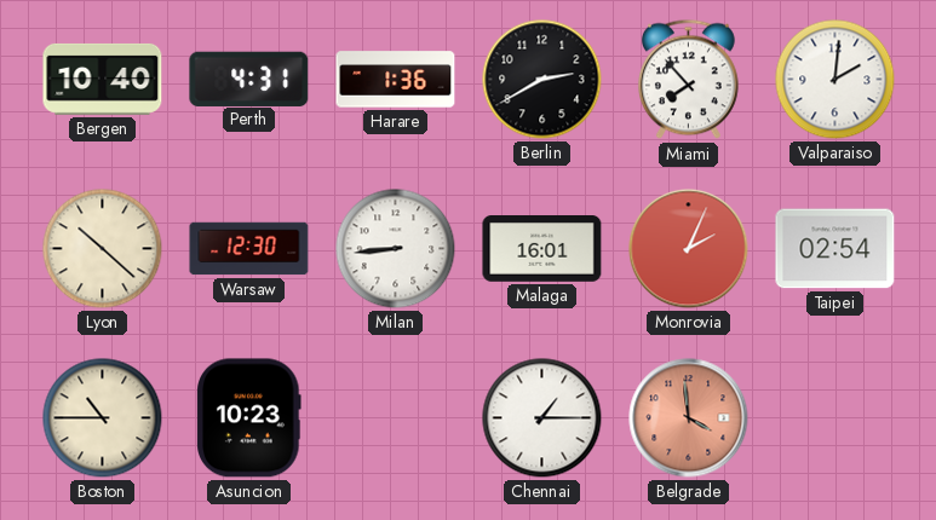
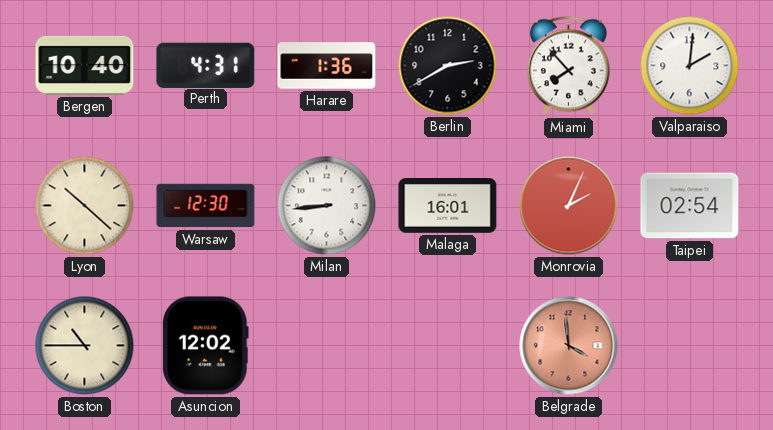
Asuncion: 10:23 -> 12:02
Chennai: 1:15 -> none
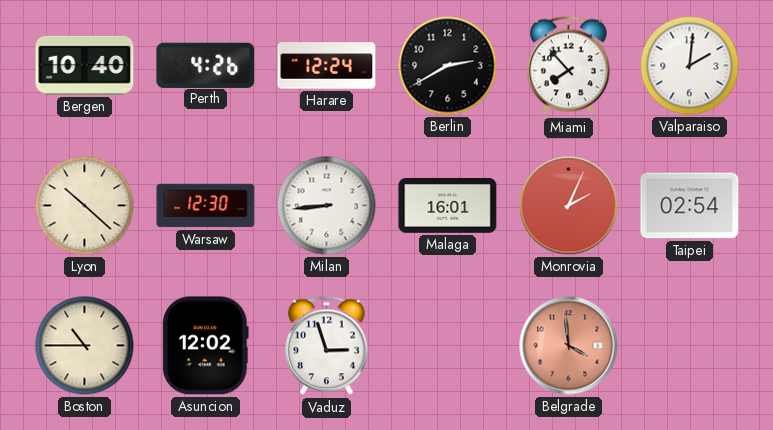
Perth: 4:31 -> 4:26
Harare: 1:36 -> 12:24
Vaduz: none -> 2:57
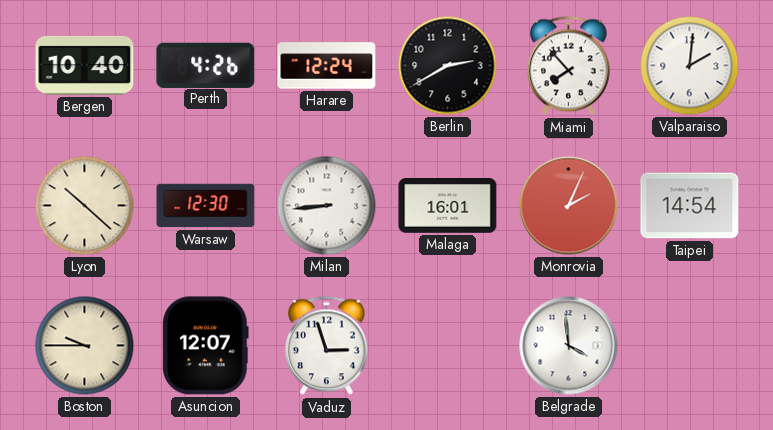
Taipei: 02:54 -> 14:54
Boston: 10:45 -> 9:45
Asuncion: 12:02 -> 12:07
Belgrade dial: salmon -> white
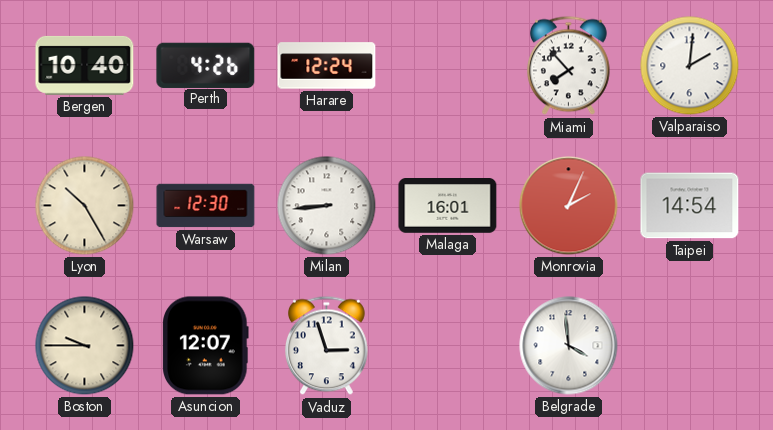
Berlin: 2:40 -> none
Lyon: 10:22 -> 10:25
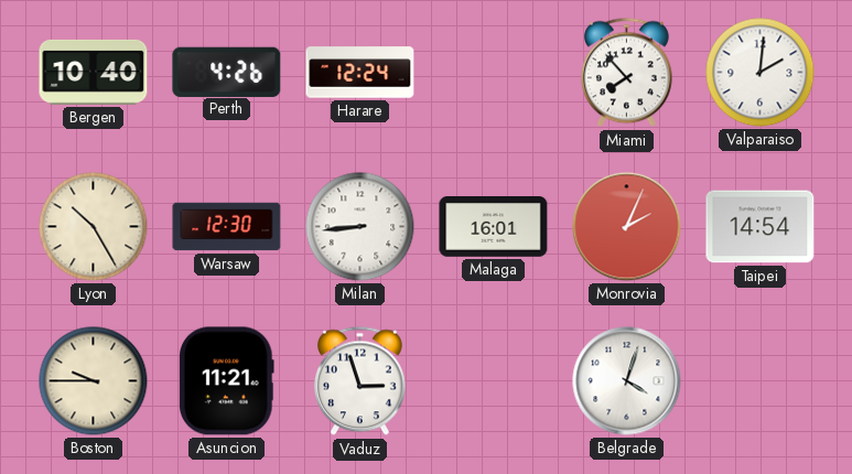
Asuncion: 12:07 -> 11:21
Belgrade: 3:59 -> 4:03
